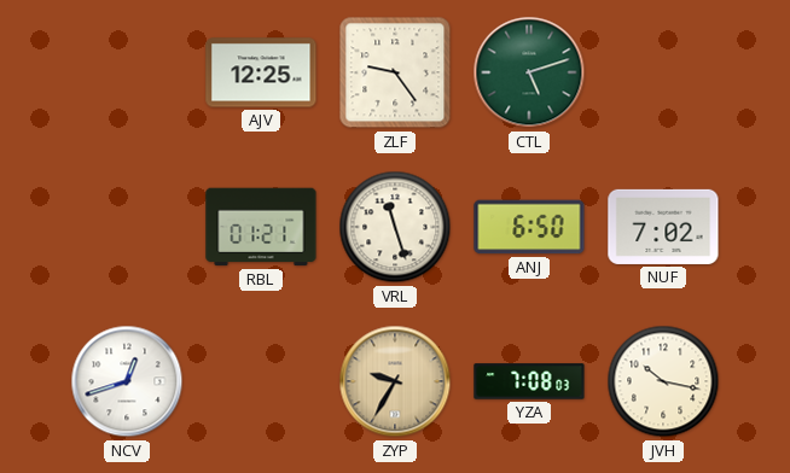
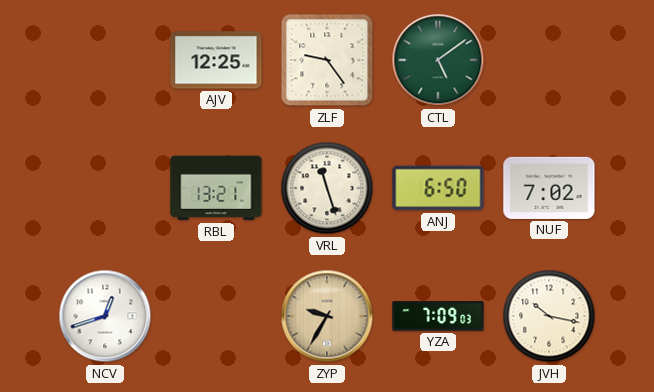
CTL: 5:12 -> 5:09
RBL: 01:21 -> 13:21
YZA: 7:08 -> 7:09
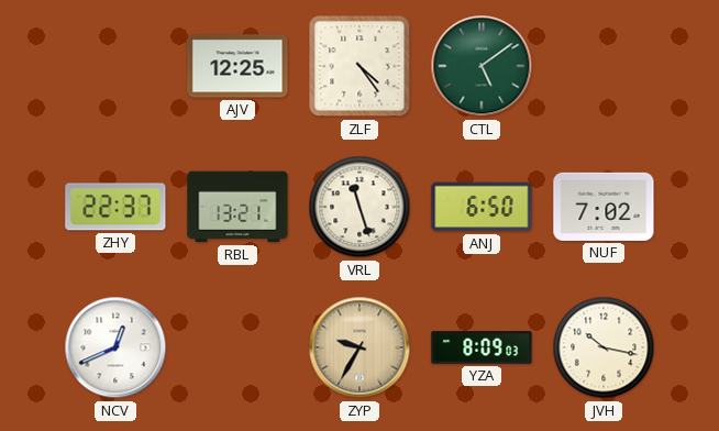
ZLF: 9:24 -> 4:24
ZHY: none -> 22:37
NCV: 12:42 -> 12:41
YZA: 7:09 -> 8:09
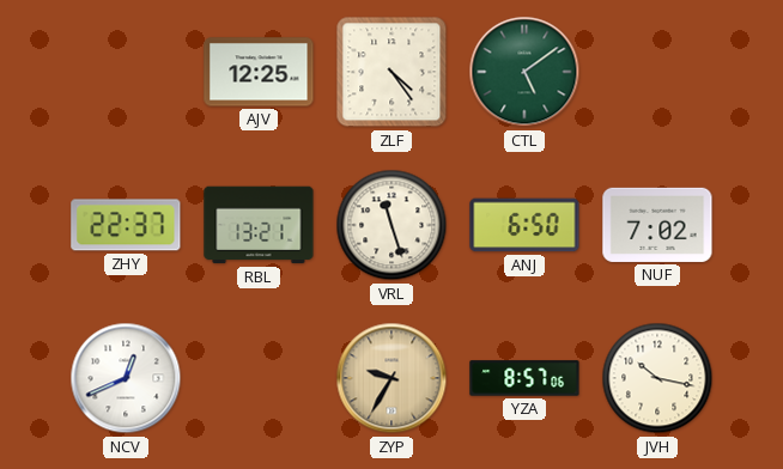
YZA: 8:09 -> 8:57
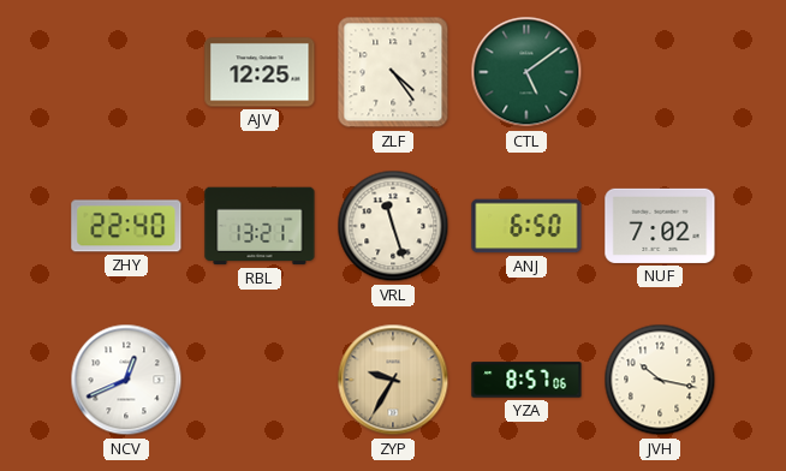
ZHY: 22:37 -> 22:40
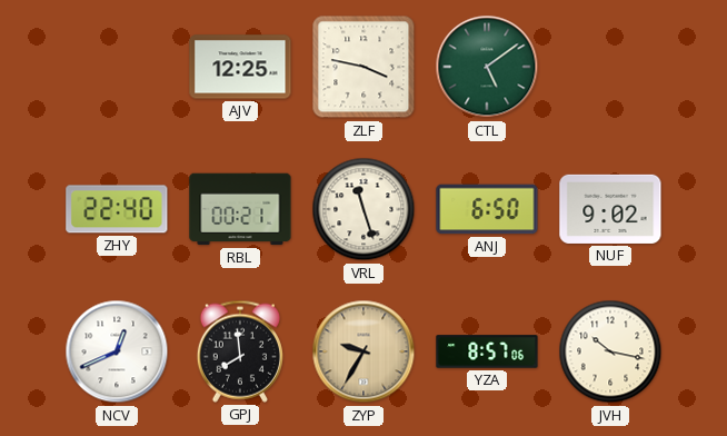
ZLF: 4:24 -> 3:47
RBL: 13:21 -> 00:21
NUF: 7:02 -> 9:02
GPJ: none -> 7:59
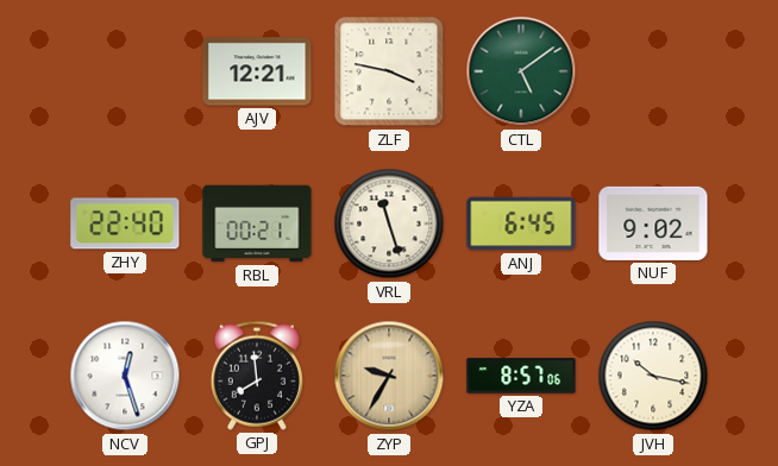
AJV: 12:25 -> 12:21
ANJ: 6:50 -> 6:45
NCV: 12:41 -> 12:27
